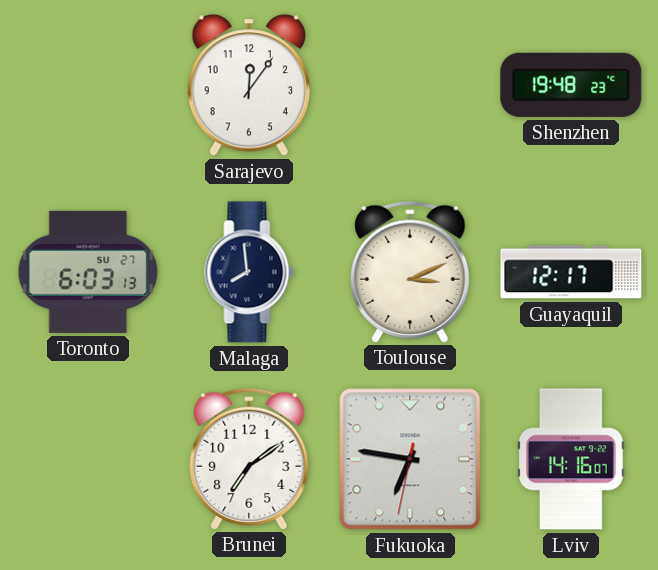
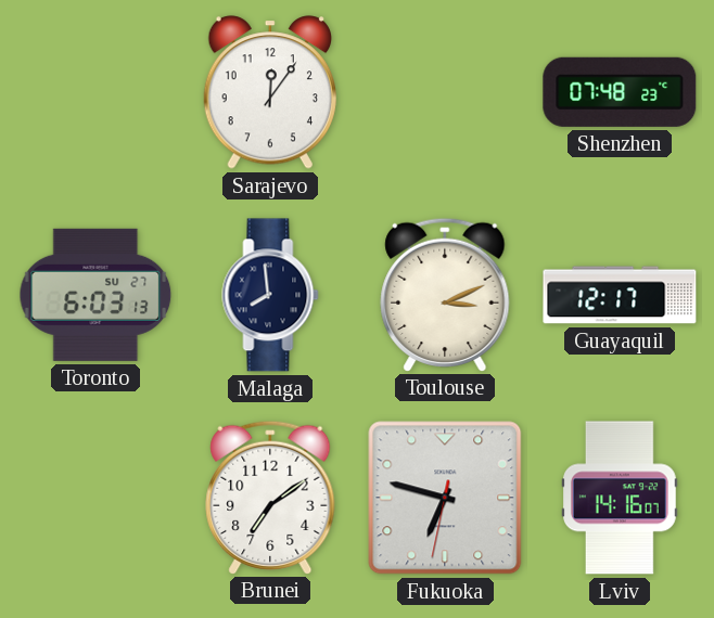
Shenzhen: 19:48 -> 07:48
Fukuoka: 6:46 -> 6:47
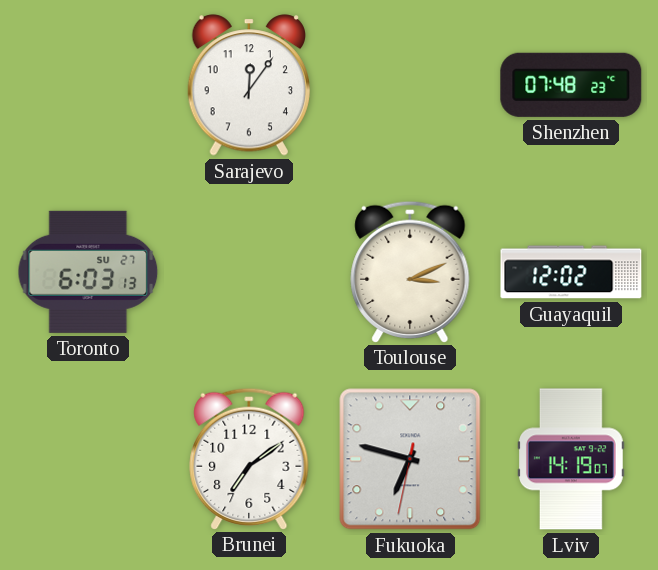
Malaga: 7:59 -> none
Guayaquil: 12:17 -> 12:02
Lviv: 14:16 -> 14:19
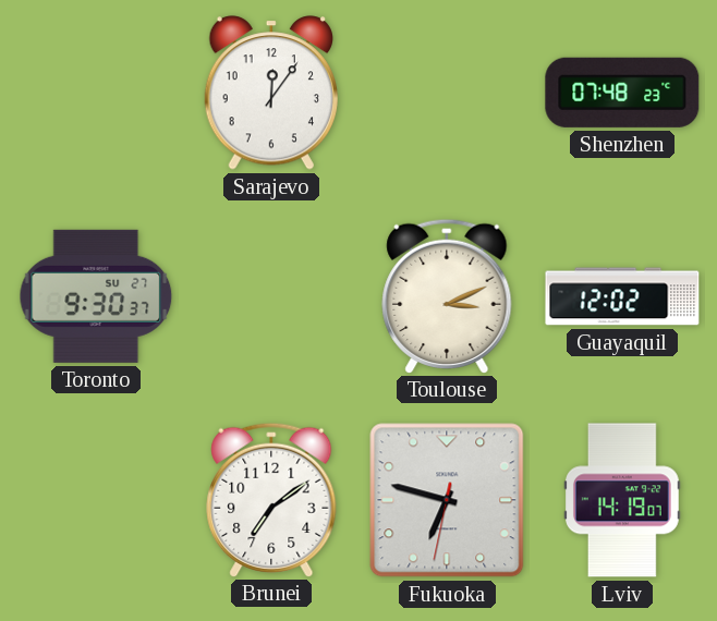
Toronto: 6:03 -> 9:30
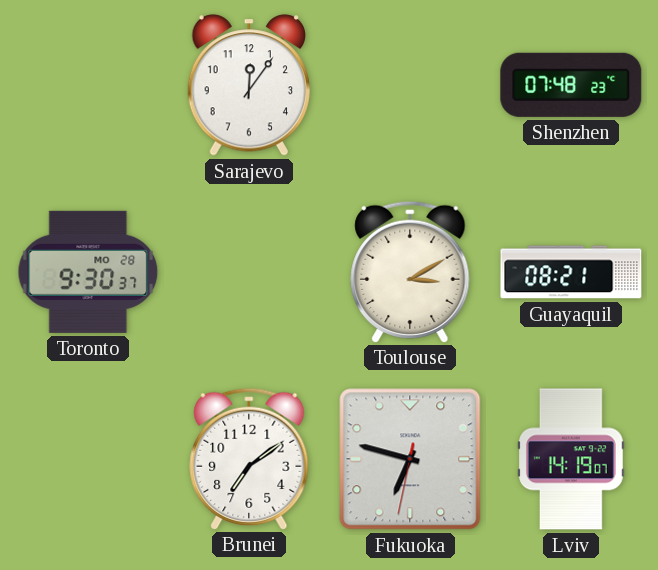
Toronto date: SU 27 -> MO 28
Toulouse: 3:11 -> 3:10
Guayaquil: 12:02 -> 08:21
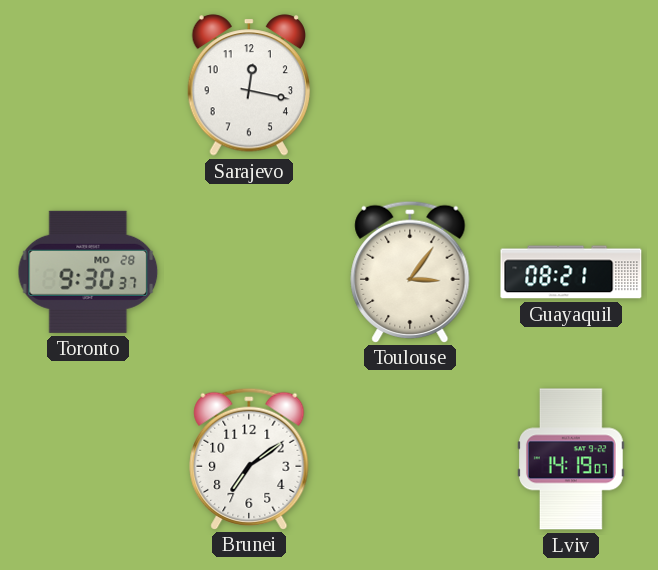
Sarajevo: 12:06 -> 12:17
Shenzhen: 07:48 -> none
Toulouse: 3:10 -> 3:06
Fukuoka: 6:47 -> none
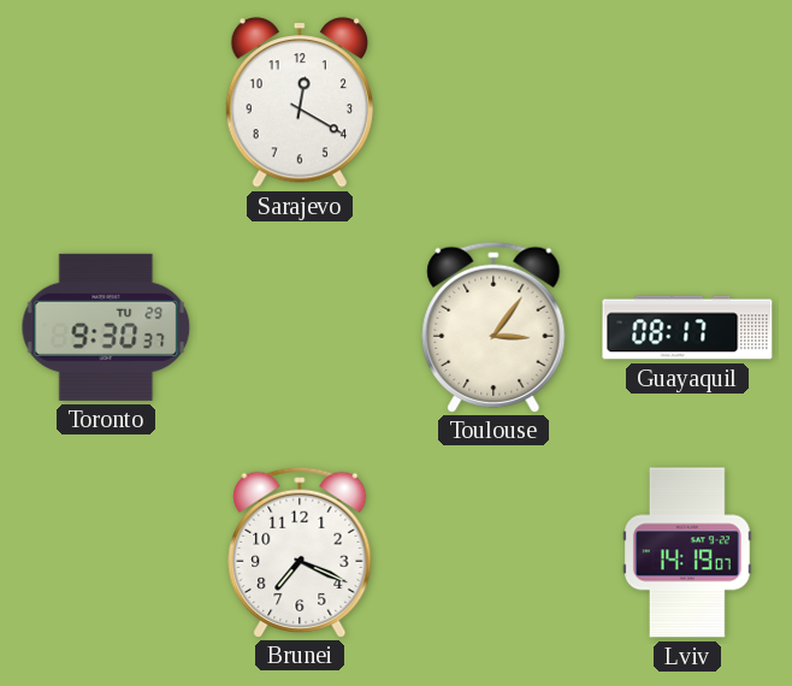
Sarajevo: 12:17 -> 12:20
Toronto date: MO 28 -> TU 29
Guayaquil: 08:21 -> 08:17
Brunei: 7:09 -> 7:19
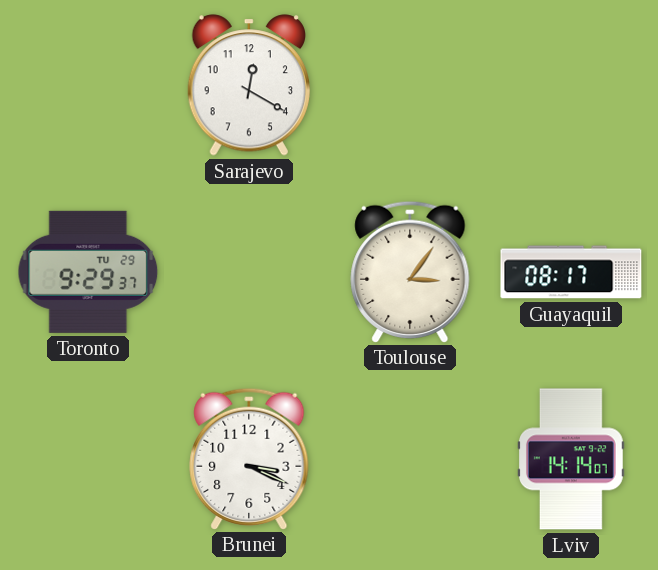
Toronto: 9:30 -> 9:29
Brunei: 7:19 -> 3:19
Lviv: 14:19 -> 14:14
